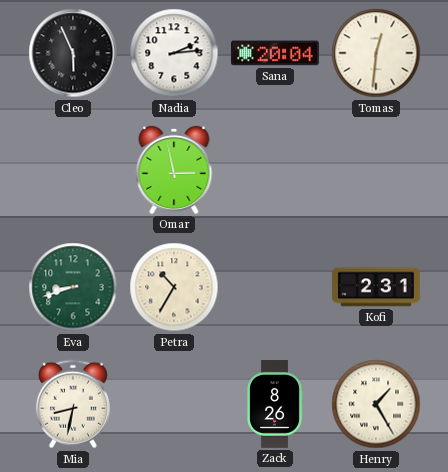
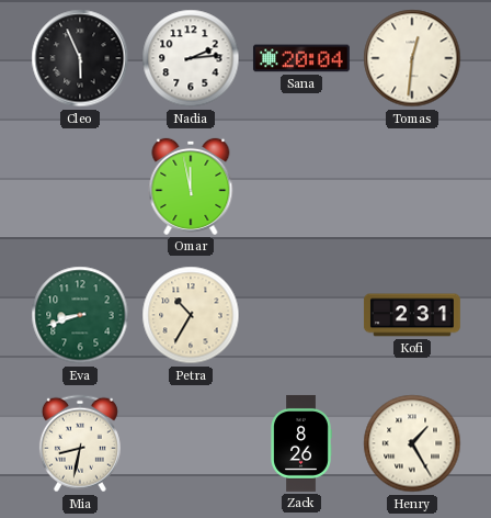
Omar: 2:58 -> 11:58
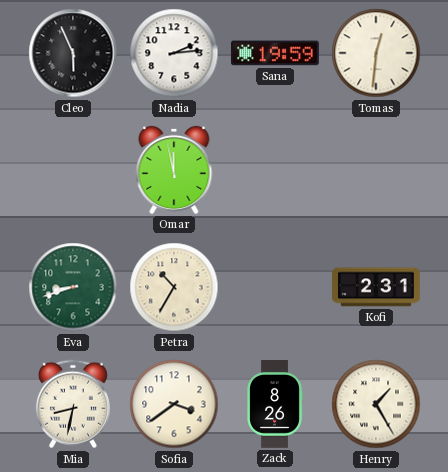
Sana: 20:04 -> 19:59
Sofia: none -> 3:39
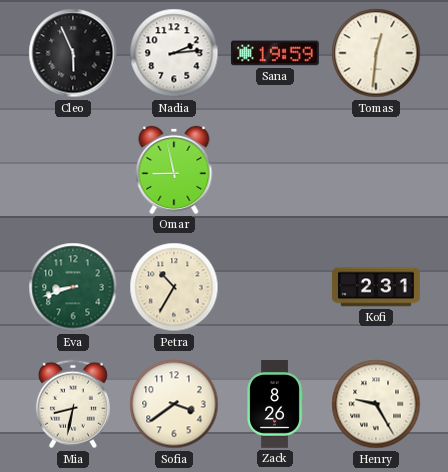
Omar: 11:58 -> 8:58
Henry: 1:25 -> 9:25
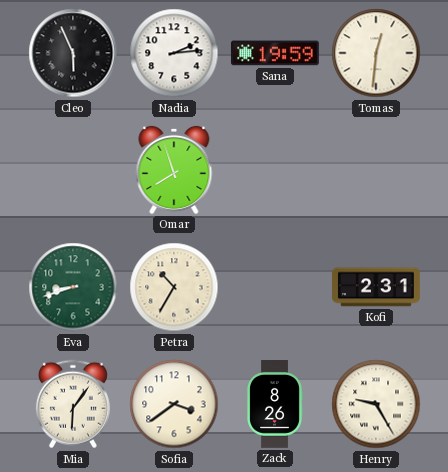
Omar: 8:58 -> 7:57
Mia: 8:32 -> 6:06
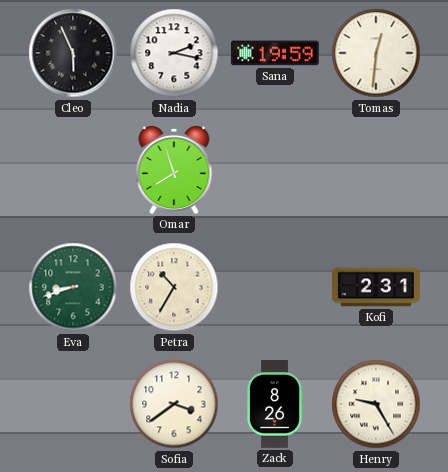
Nadia: 2:14 -> 2:17
Mia: 6:06 -> none
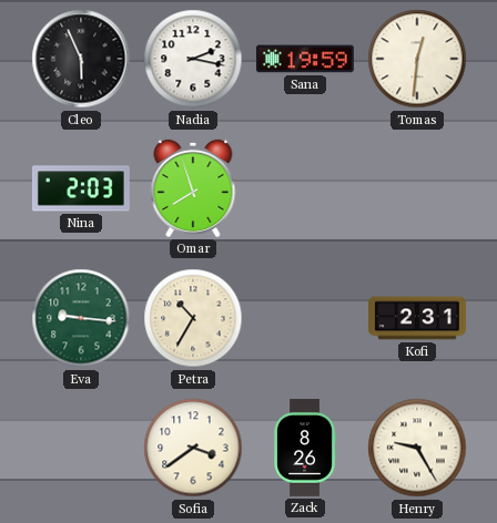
Nina: none -> 2:03
Eva: 8:42 -> 9:16
